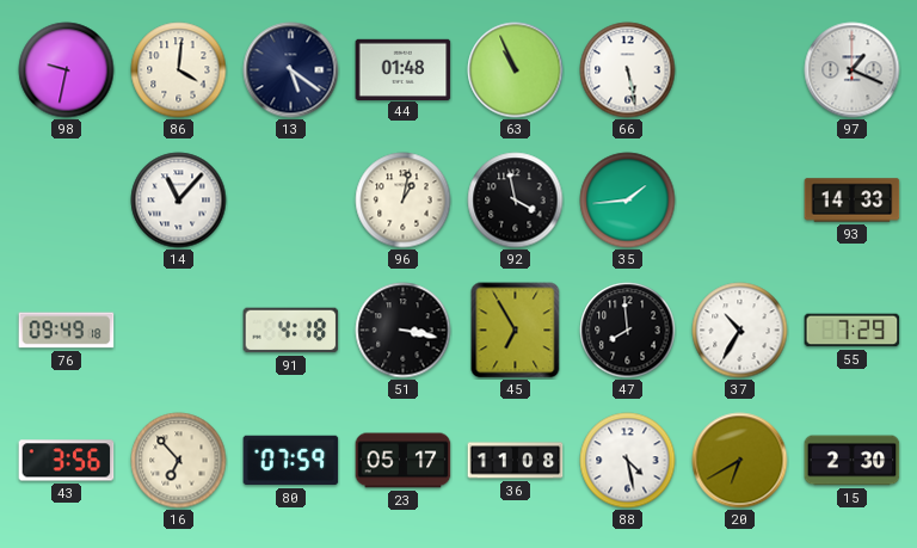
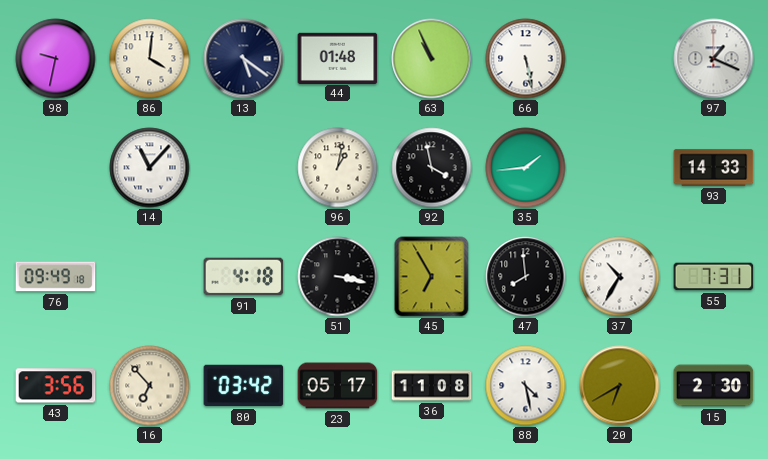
55: 7:29 -> 7:31
80: 07:59 -> 03:42
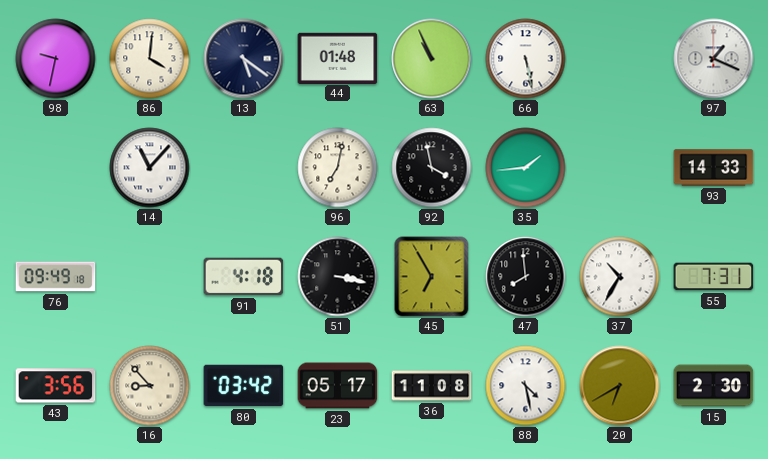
96: 1:02 -> 7:02
16: 6:53 -> 8:53
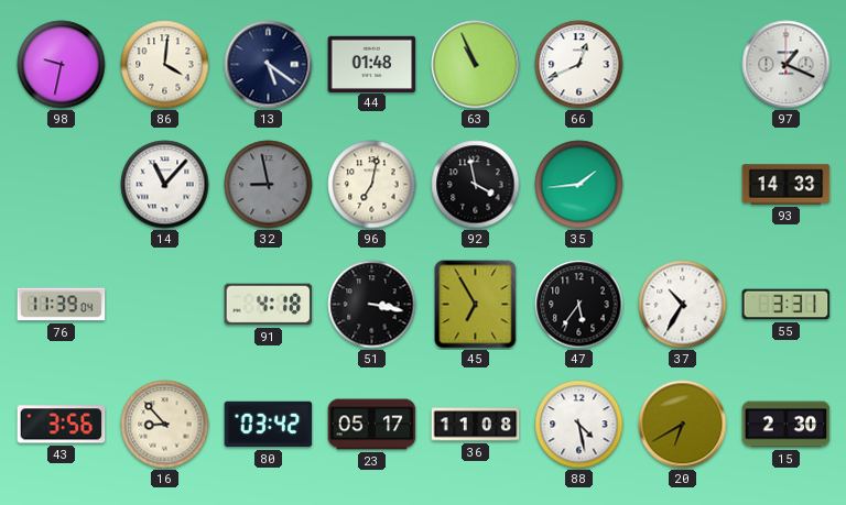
66: 5:28 -> 12:41
32: none -> 8:58
76: 09:49 -> 11:39
47: 7:59 -> 5:36
55: 7:31 -> 3:31
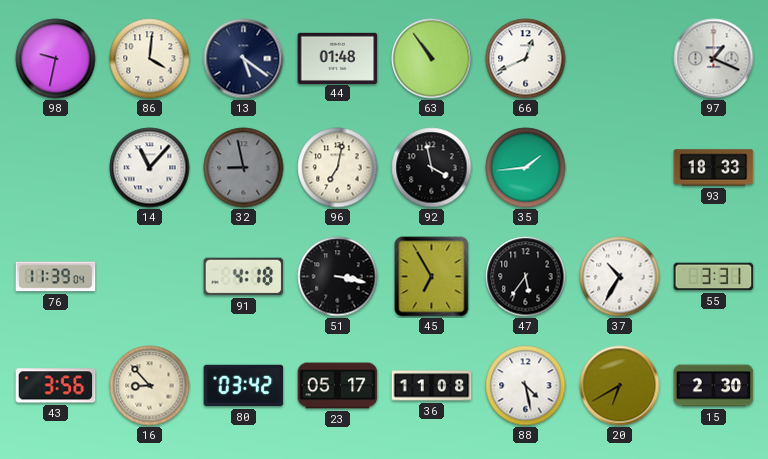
63: 10:56 -> 10:54
93: 14:33 -> 18:33
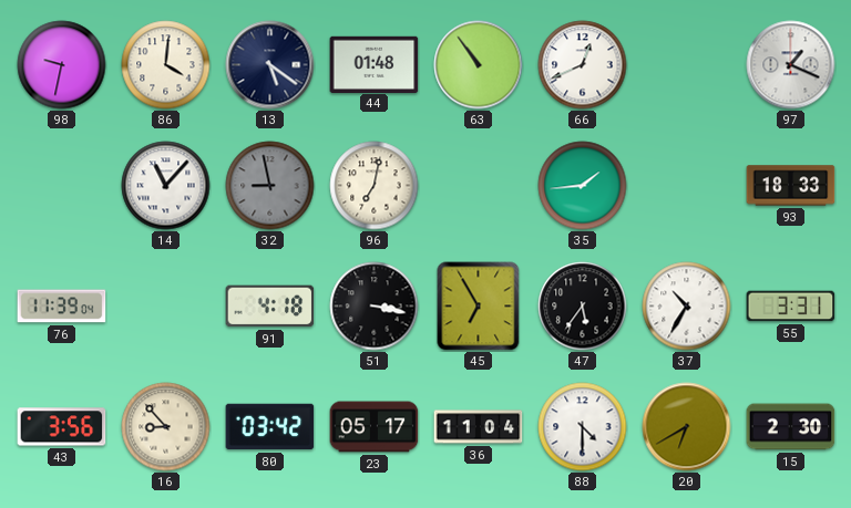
92: 3:58 -> none
36: 11:08 -> 11:04
88: 4:28 -> 4:30
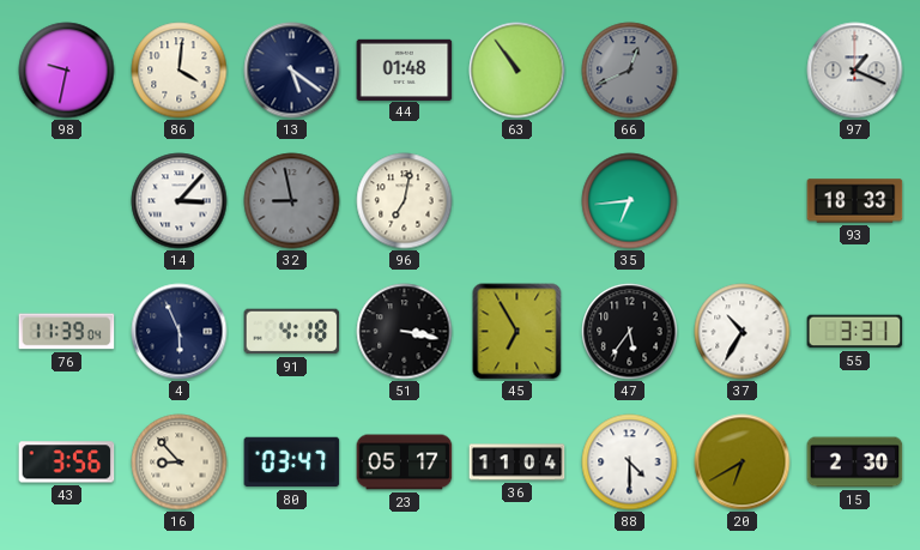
66 dial: white -> grey
14: 11:07 -> 3:07
35: 1:44 -> 6:44
4: none -> 5:56
80: 03:42 -> 03:47
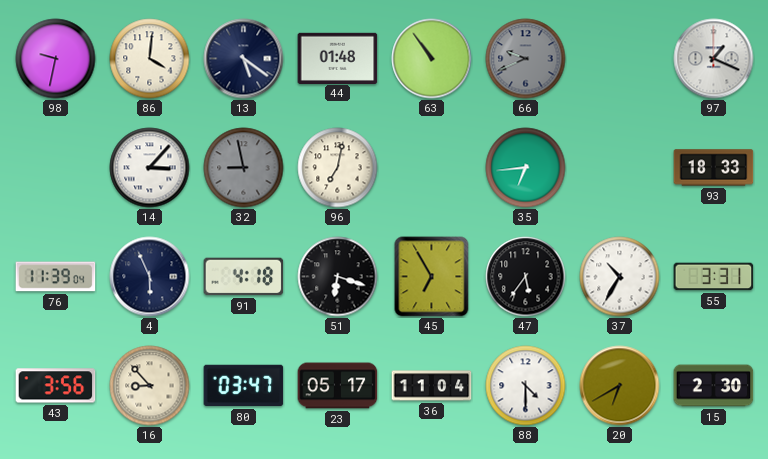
66: 12:41 -> 9:41
51: 3:17 -> 6:18
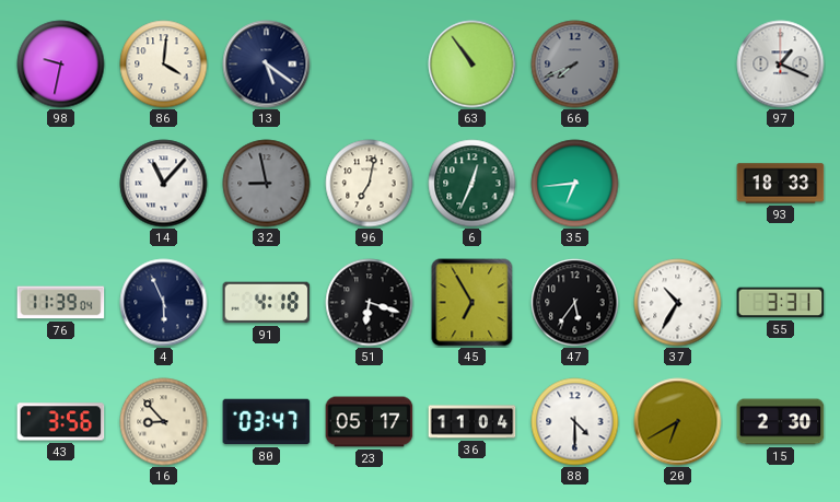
44: 01:48 -> none
66: 9:41 -> 7:41
14: 3:07 -> 11:07
6: none -> 12:34
